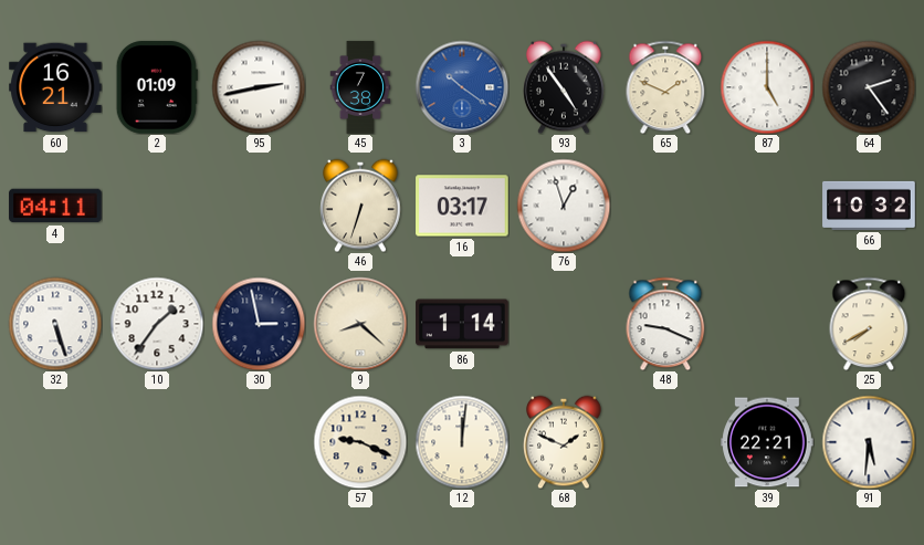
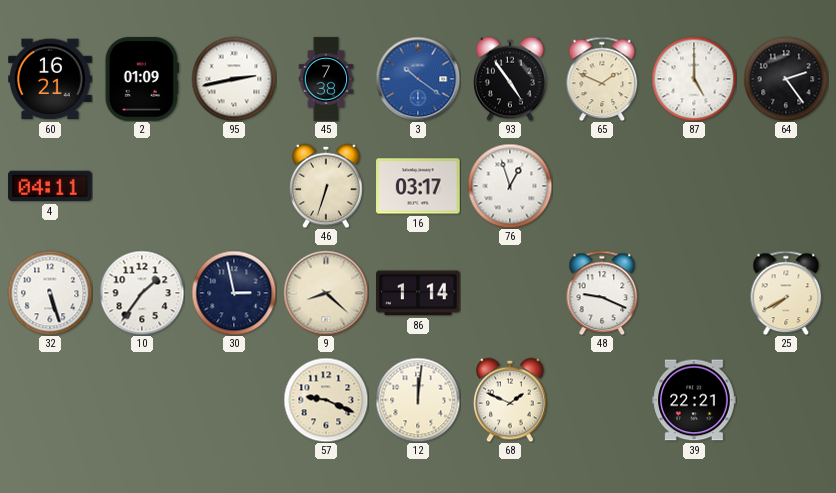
66: 10:32 -> none
91: 5:31 -> none
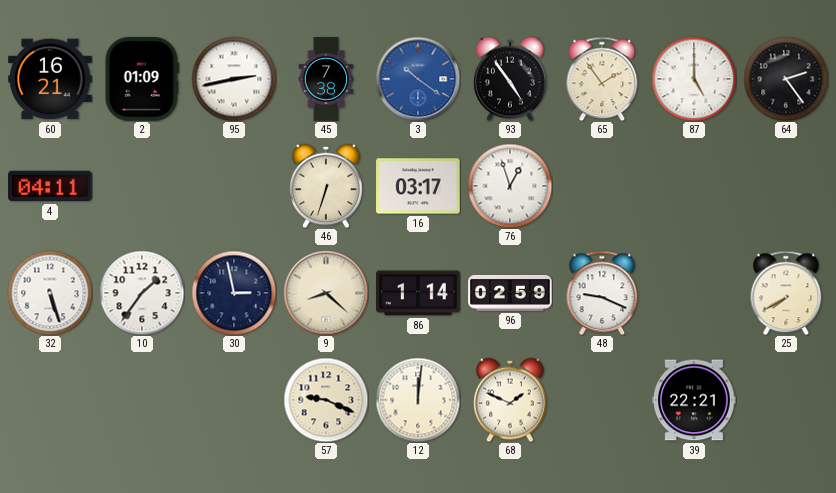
65: 1:49 -> 1:54
96: none -> 02:59
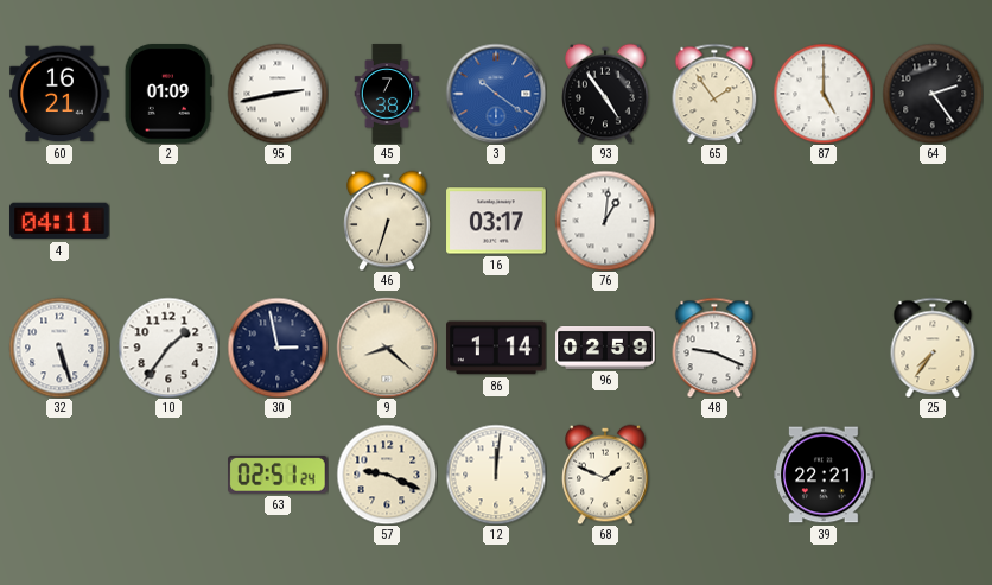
76: 12:57 -> 1:01
25: 7:40 -> 7:36
63: none -> 02:51
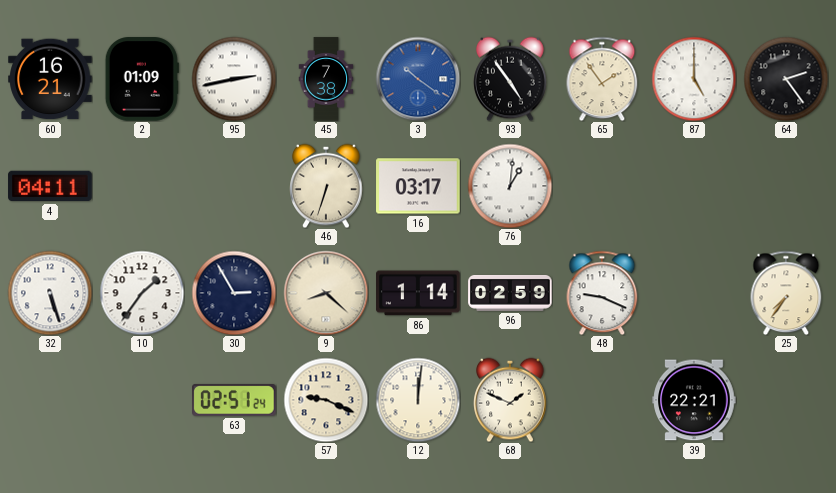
30: 2:58 -> 2:55
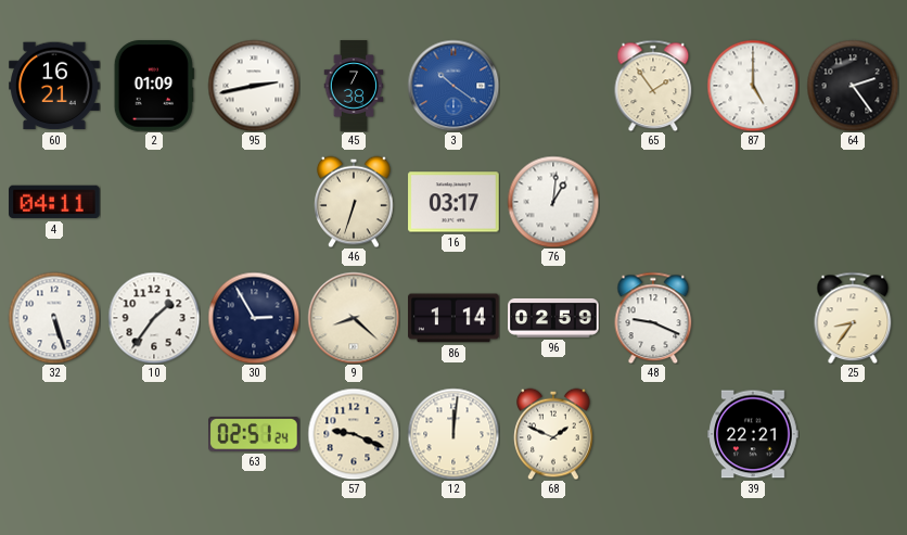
93: 4:54 -> none
25: 7:36 -> 8:36
